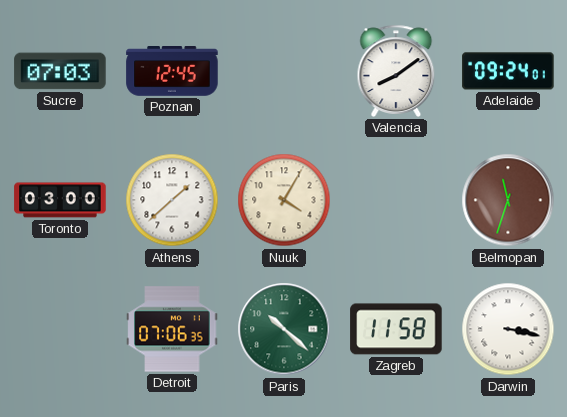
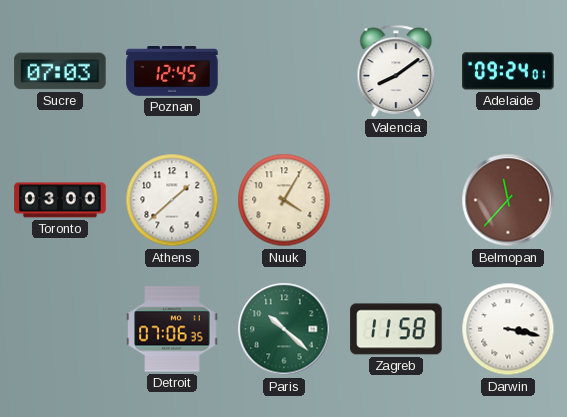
Belmopan: 11:33 -> 11:37
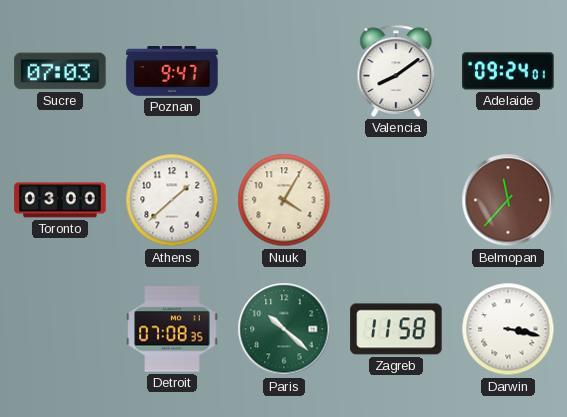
Poznan: 12:45 -> 9:47
Detroit: 07:06 -> 07:08
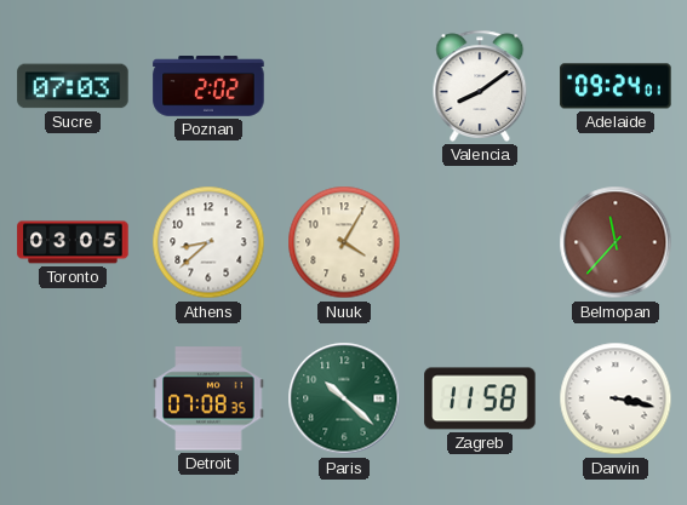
Poznan: 9:47 -> 2:02
Toronto: 03:00 -> 03:05
Athens: 1:38 -> 8:38
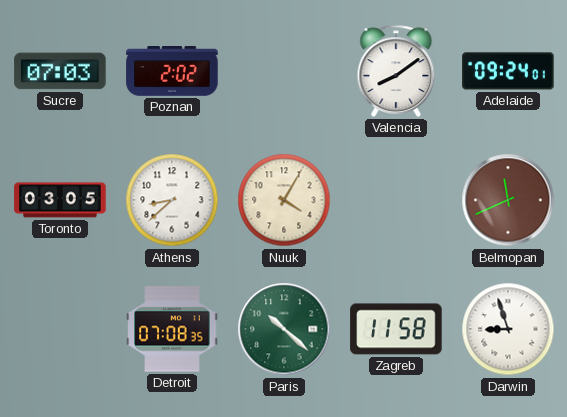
Belmopan: 11:37 -> 11:41
Darwin: 3:17 -> 8:57
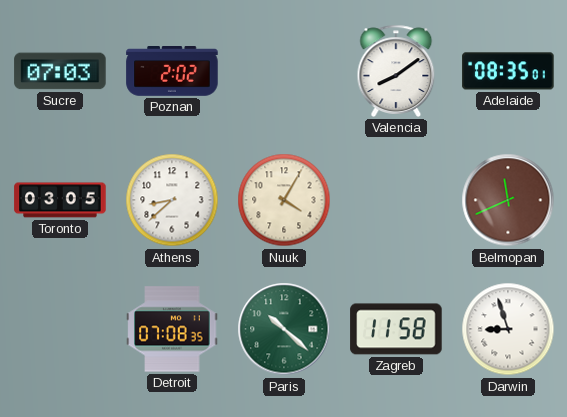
Adelaide: 09:24 -> 08:35
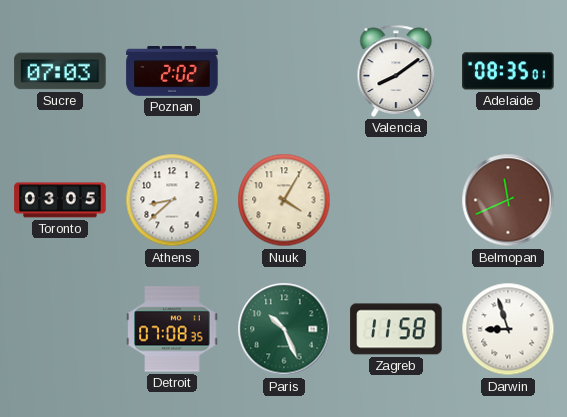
Paris: 10:22 -> 10:26
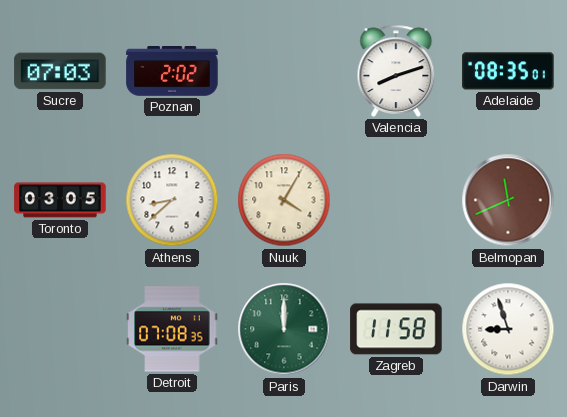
Valencia: 8:09 -> 8:12
Paris: 10:26 -> 12:00
